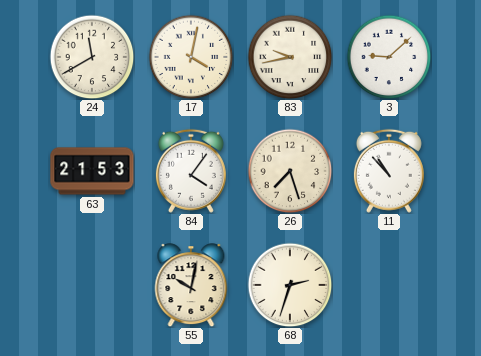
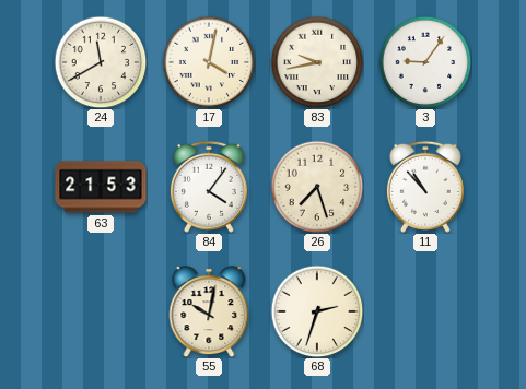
3: 9:08 -> 9:06
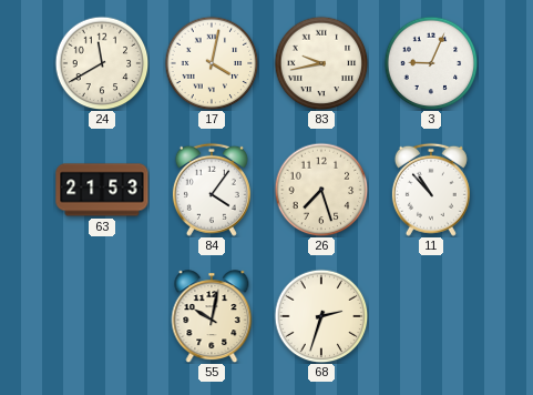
3: 9:06 -> 9:04
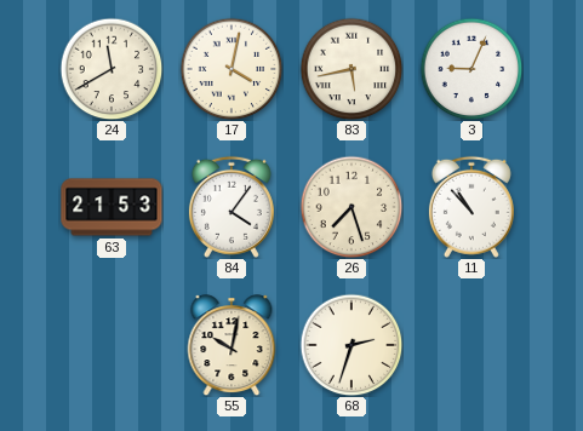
83: 9:43 -> 5:43
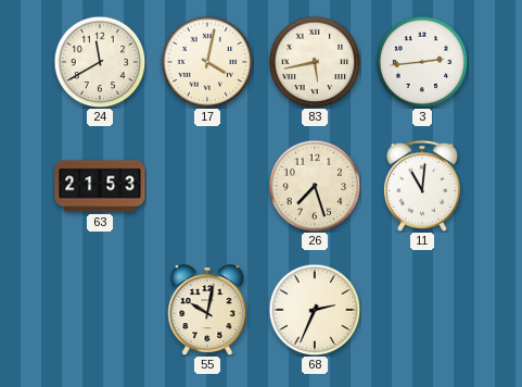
3: 9:04 -> 2:44
84: 4:06 -> none
11: 10:53 -> 11:01
68: 2:33 -> 2:34
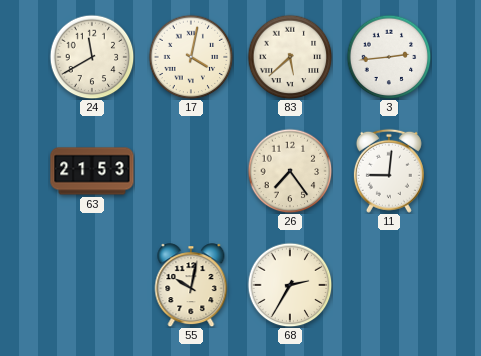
83: 5:43 -> 5:38
26: 7:27 -> 7:24
11: 11:01 -> 9:01
68: 2:34 -> 2:35
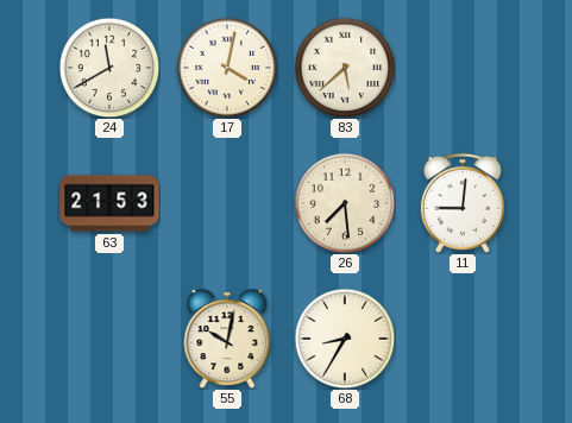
3: 2:44 -> none
26: 7:24 -> 7:29
68: 2:35 -> 8:35
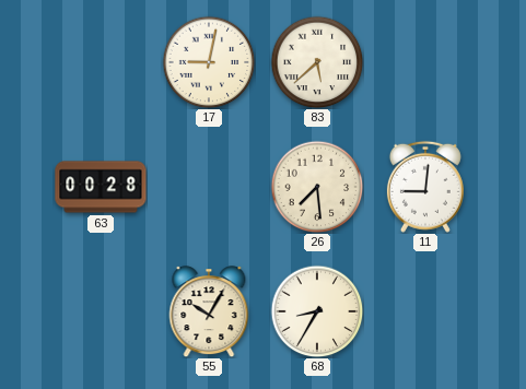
24: 11:40 -> none
17: 4:02 -> 9:02
63: 21:53 -> 00:28
55: 10:02 -> 10:05
